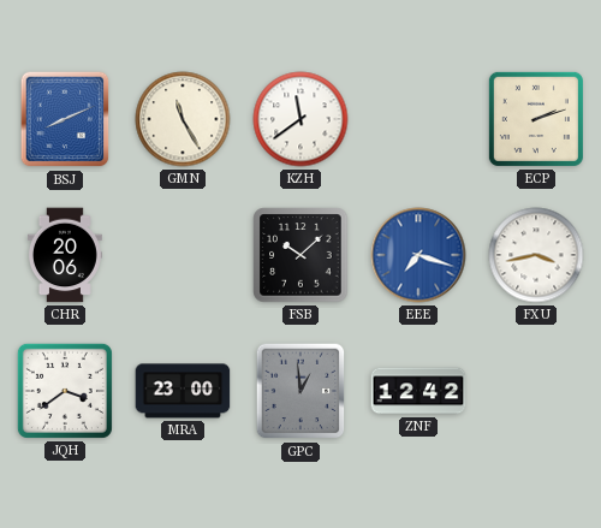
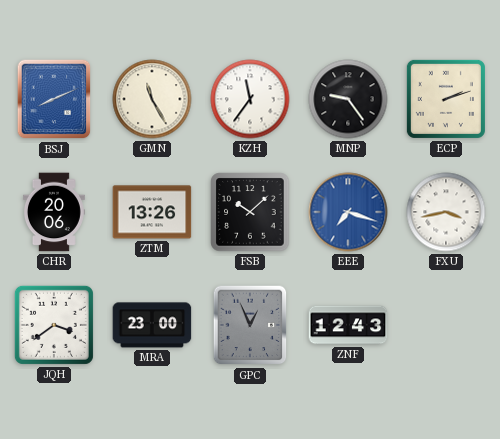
KZH: 11:39 -> 11:36
MNP: none -> 9:24
ZTM: none -> 13:26
GPC: 12:59 -> 12:56
ZNF: 12:42 -> 12:43
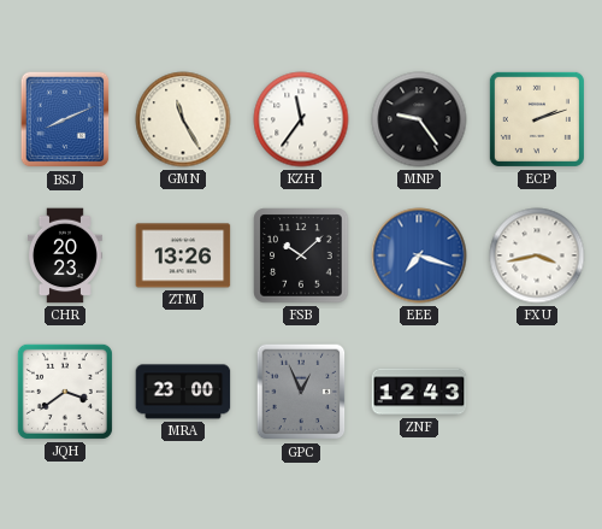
CHR: 20:06 -> 20:23
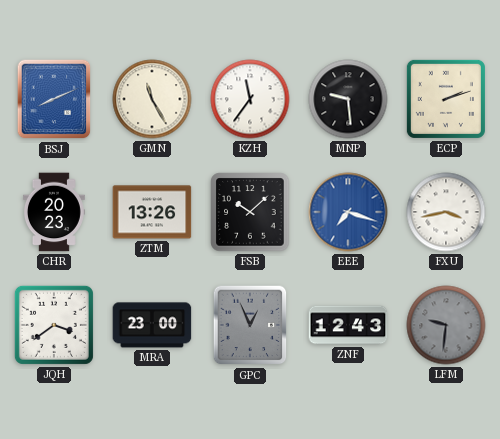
MNP: 9:24 -> 9:29
LFM: none -> 9:31
